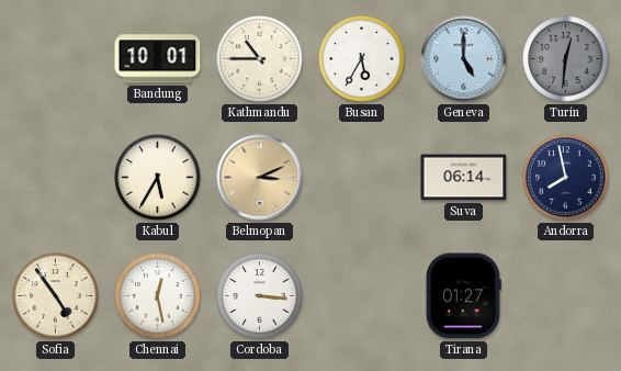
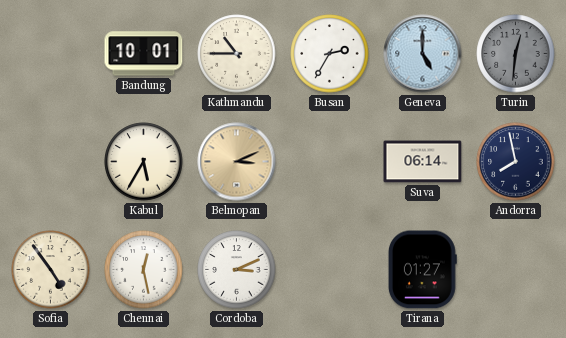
Busan: 5:35 -> 2:35
Cordoba: 3:16 -> 3:11
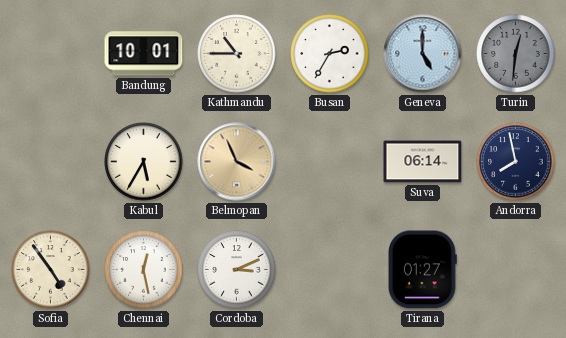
Belmopan: 3:11 -> 3:56
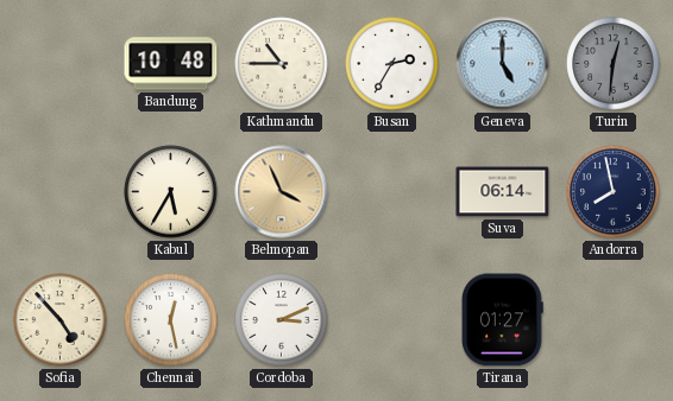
Bandung: 10:01 -> 10:48
Sofia: 4:54 -> 4:53
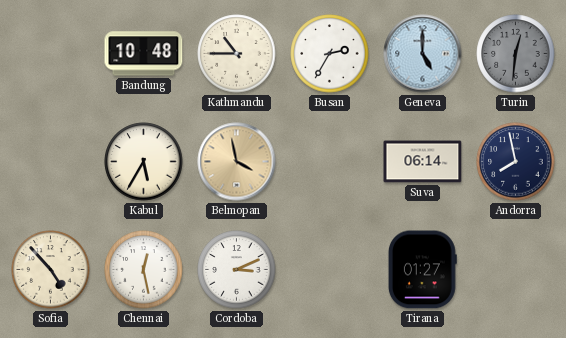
Belmopan: 3:56 -> 3:58
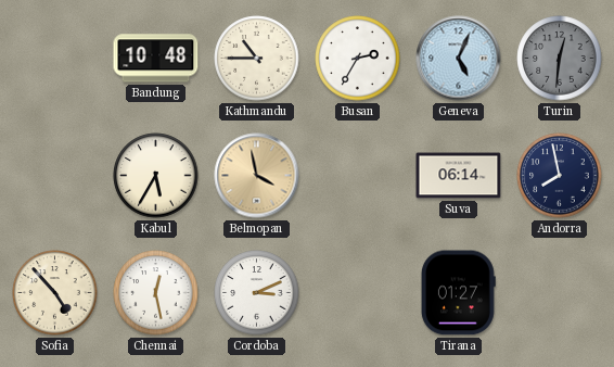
Geneva: 5:00 -> 5:04
